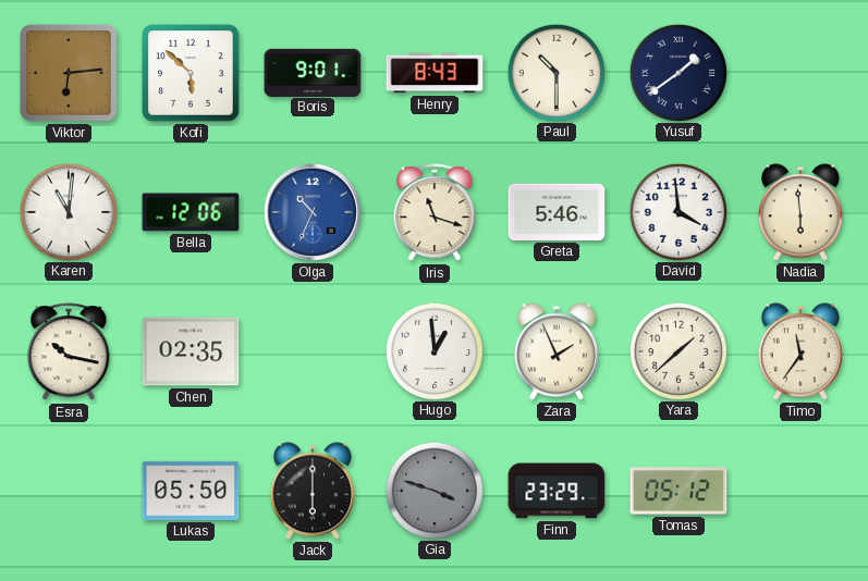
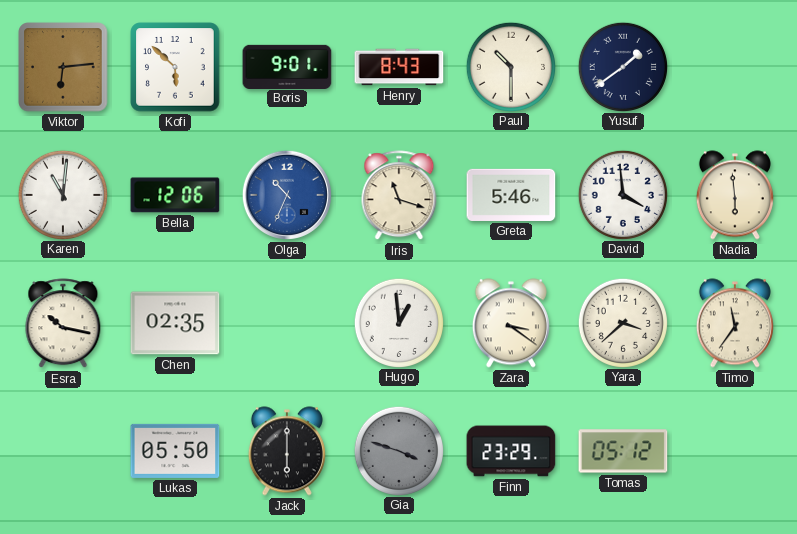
Zara: 1:56 -> 3:21
Yara: 1:38 -> 3:38
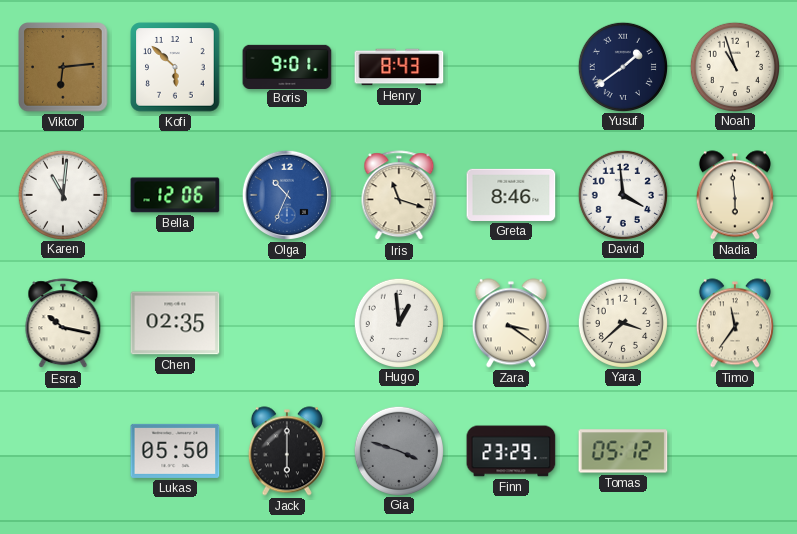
Paul: 10:30 -> none
Noah: none -> 10:57
Greta: 5:46 -> 8:46
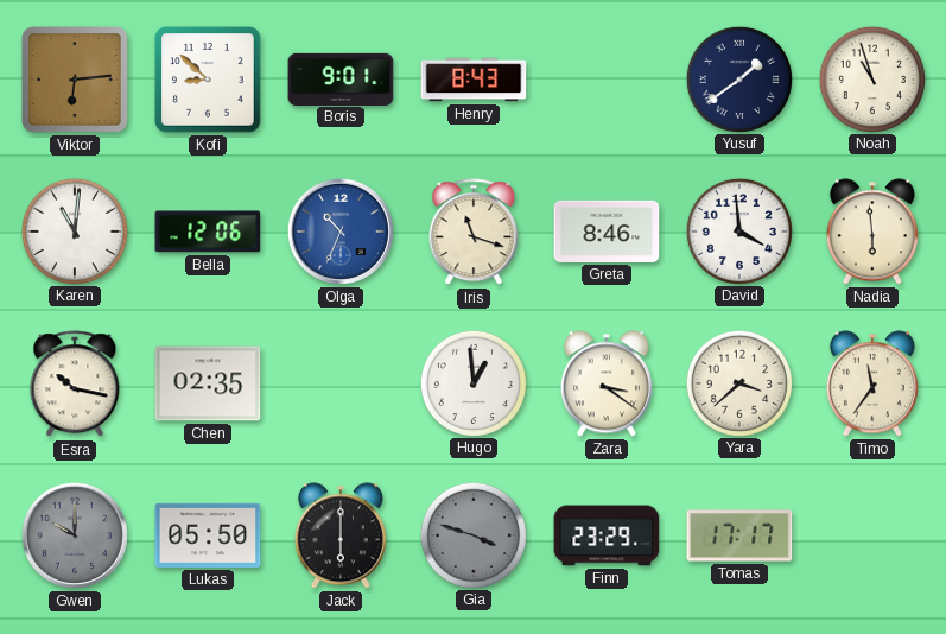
Kofi: 5:52 -> 8:52
Gwen: none -> 10:00
Tomas: 05:12 -> 17:17
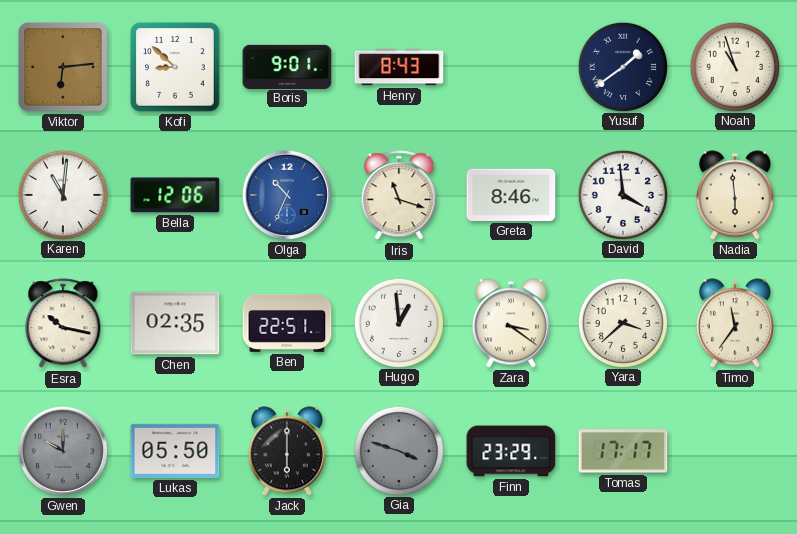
Ben: none -> 22:51
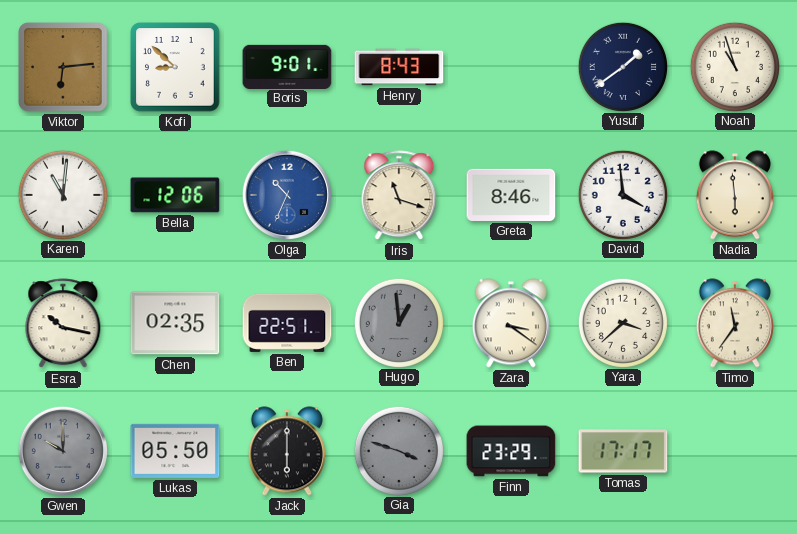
Hugo dial: white -> grey
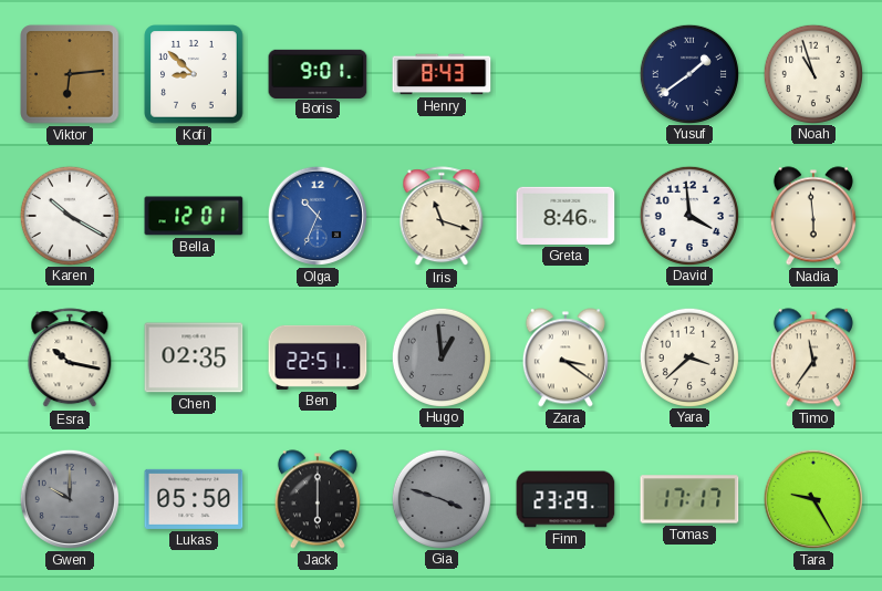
Karen: 11:01 -> 10:20
Bella: 12:06 -> 12:01
Tara: none -> 9:25
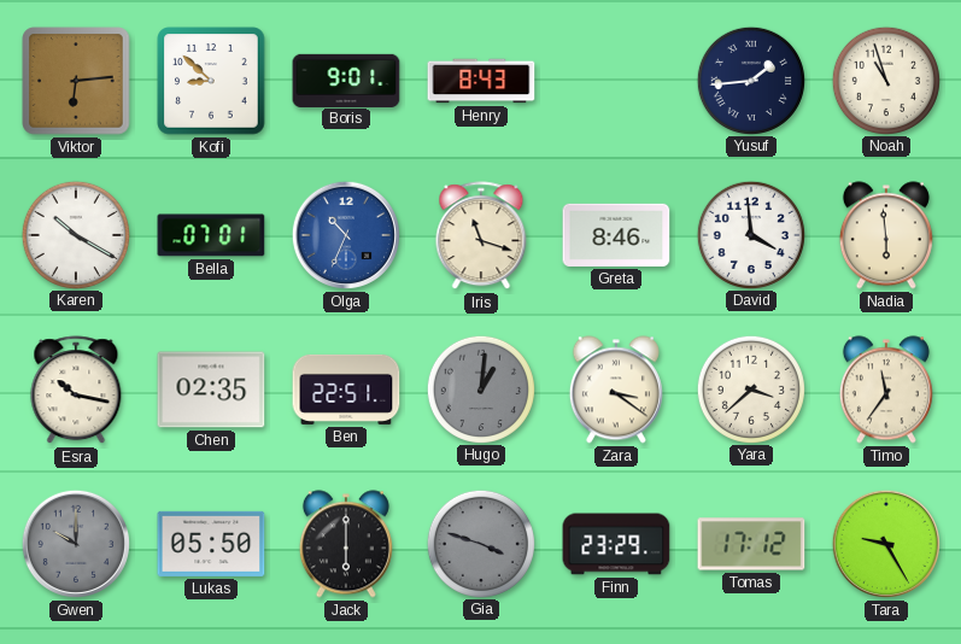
Yusuf: 1:39 -> 1:44
Bella: 12:01 -> 07:01
Hugo: 12:59 -> 1:01
Tomas: 17:17 -> 17:12
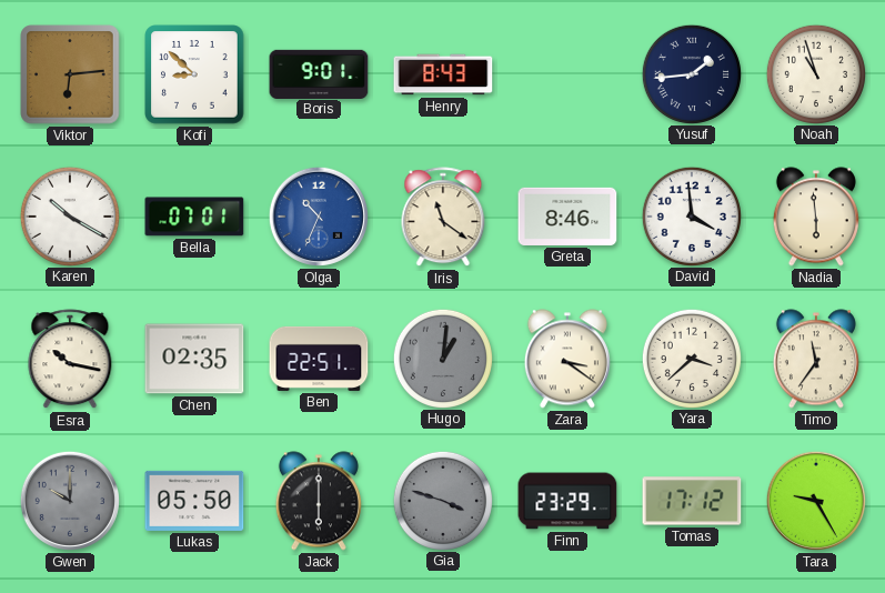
Iris: 11:18 -> 11:21
